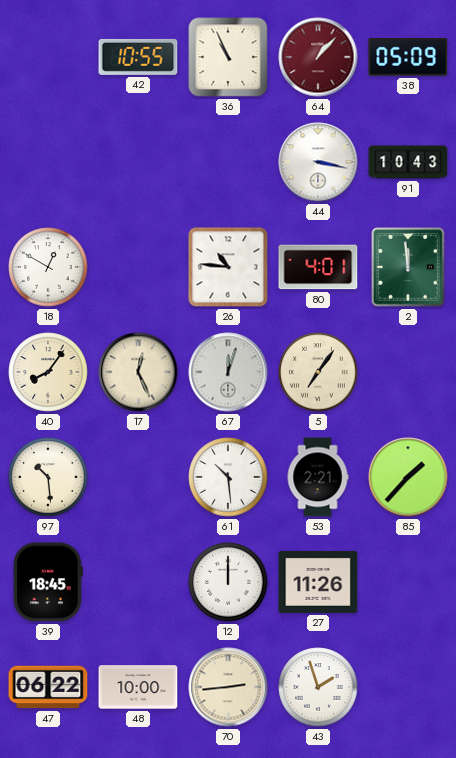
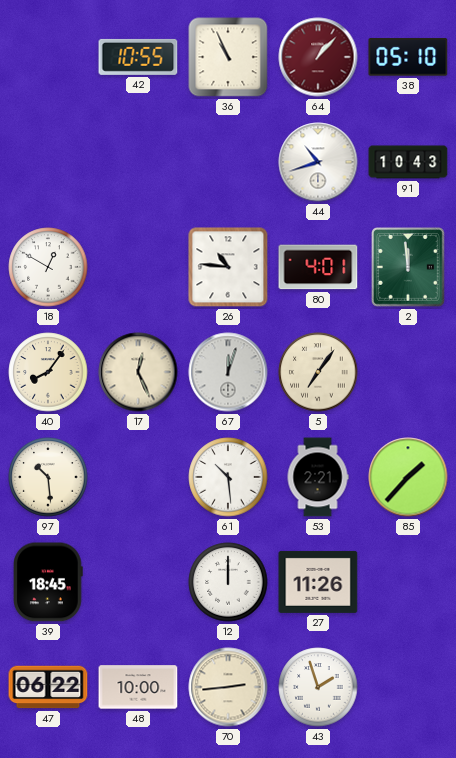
38: 05:09 -> 05:10
44: 3:17 -> 10:42
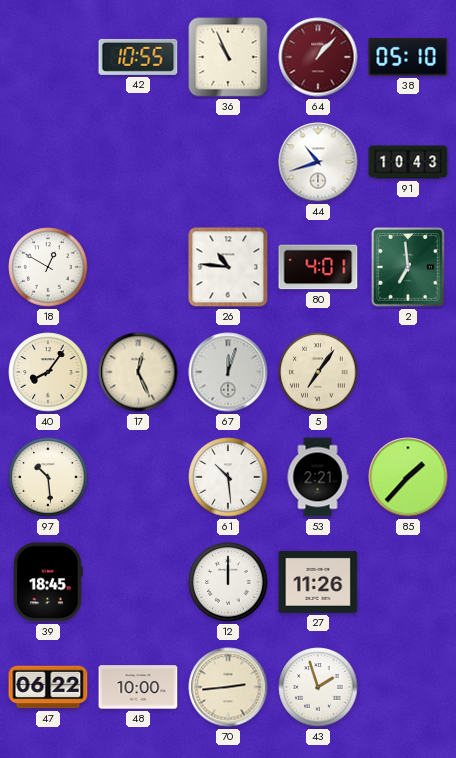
2: 11:59 -> 6:59
